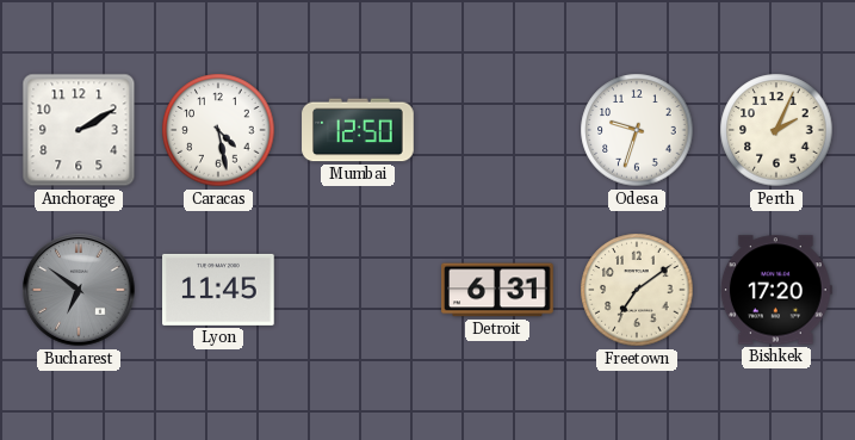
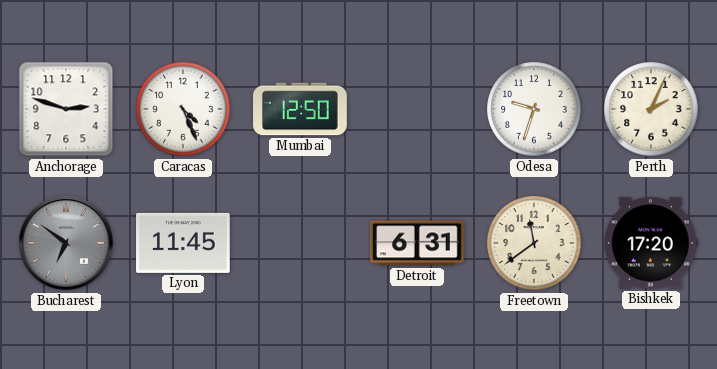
Anchorage: 2:10 -> 2:48
Caracas: 4:28 -> 4:26
Freetown: 7:09 -> 11:39
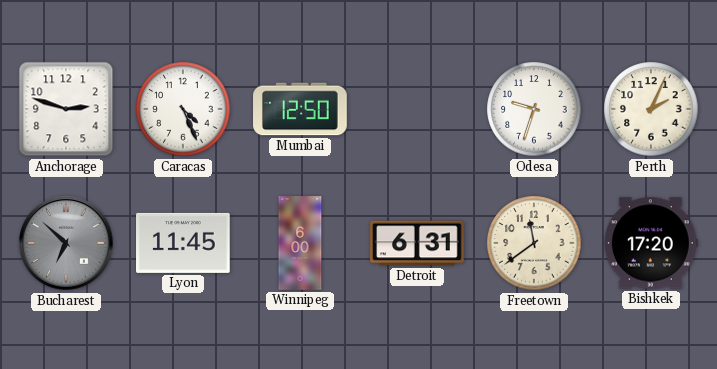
Bucharest: 6:51 -> 6:52
Winnipeg: none -> 6:00
